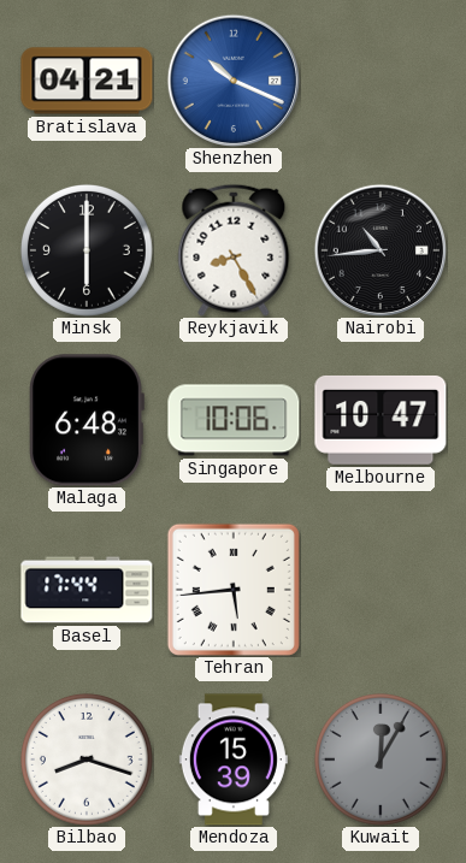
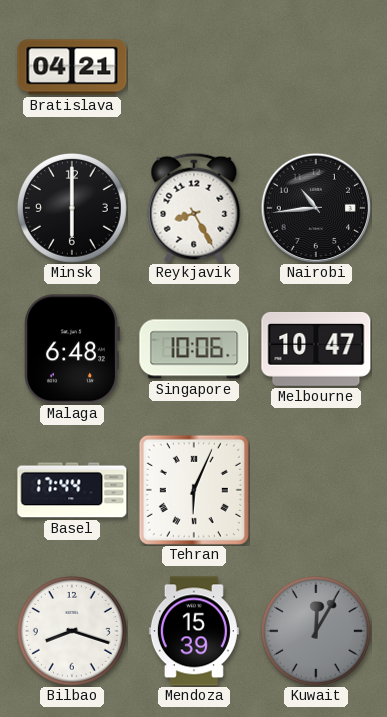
Shenzhen: 10:19 -> none
Tehran: 5:44 -> 6:04
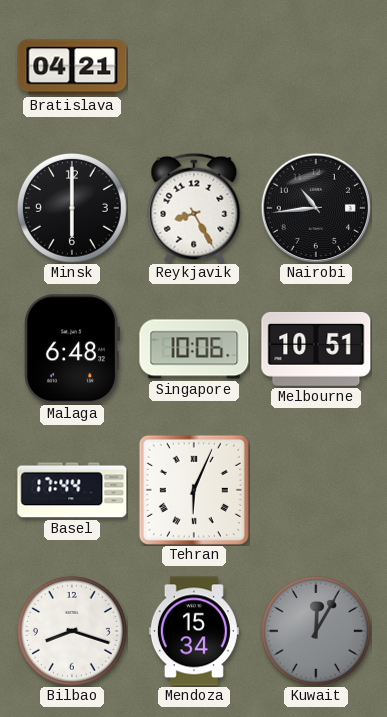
Melbourne: 10:47 -> 10:51
Mendoza: 15:39 -> 15:34
